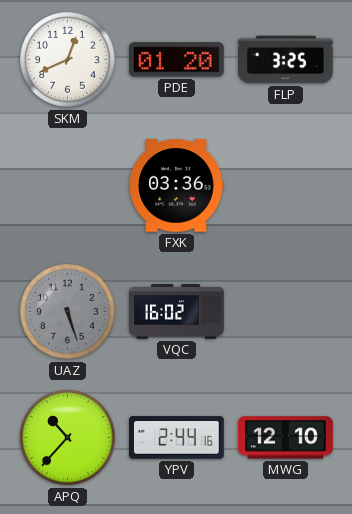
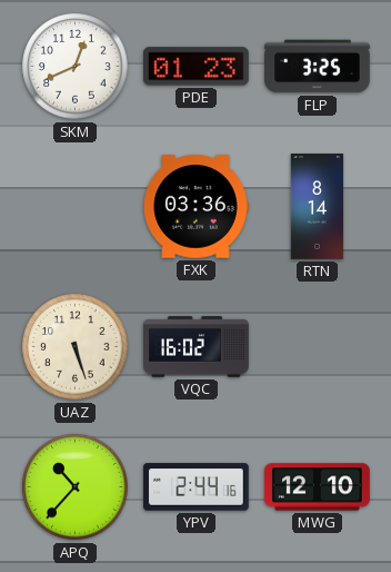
PDE: 01:20 -> 01:23
RTN: none -> 8:14
UAZ dial: grey -> cream
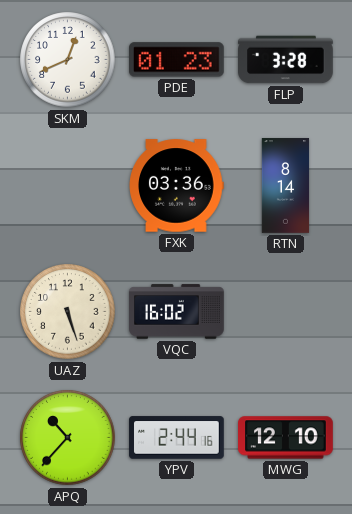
FLP: 3:25 -> 3:28
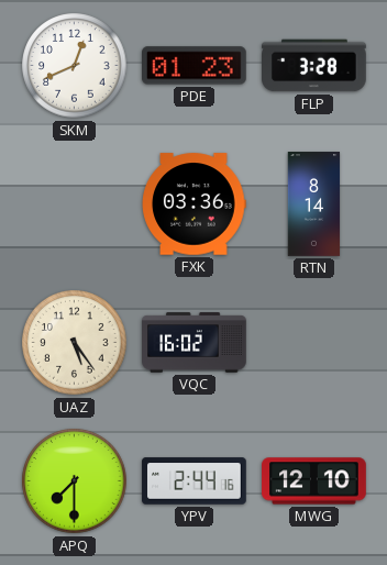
UAZ: 5:27 -> 5:24
APQ: 10:37 -> 7:30
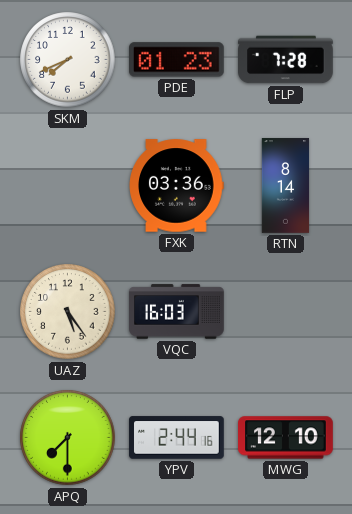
SKM: 12:41 -> 7:41
FLP: 3:28 -> 7:28
VQC: 16:02 -> 16:03
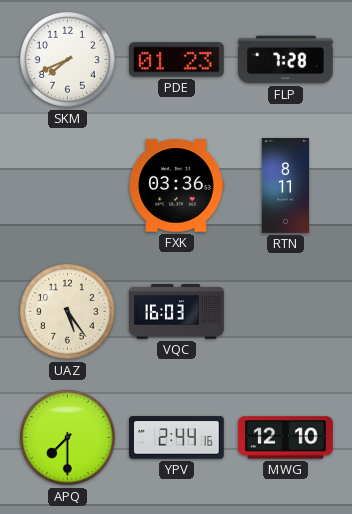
RTN: 8:14 -> 8:11
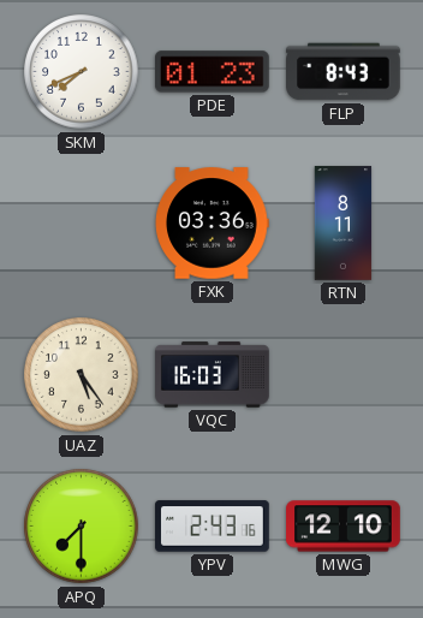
FLP: 7:28 -> 8:43
YPV: 2:44 -> 2:43
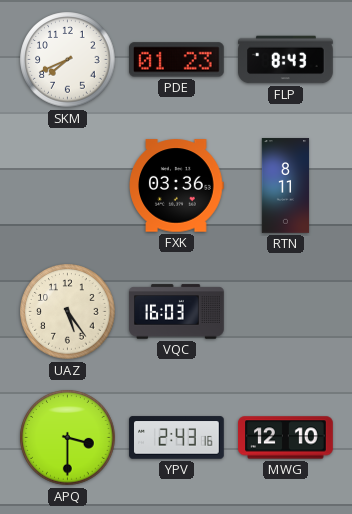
APQ: 7:30 -> 3:30
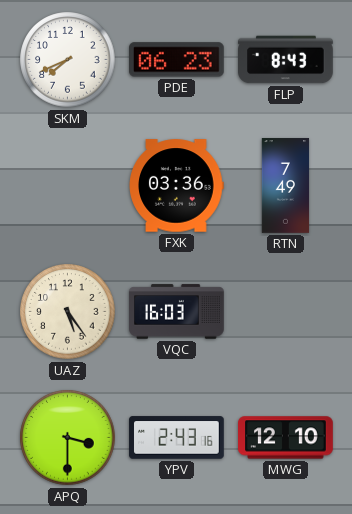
PDE: 01:23 -> 06:23
RTN: 8:11 -> 7:49
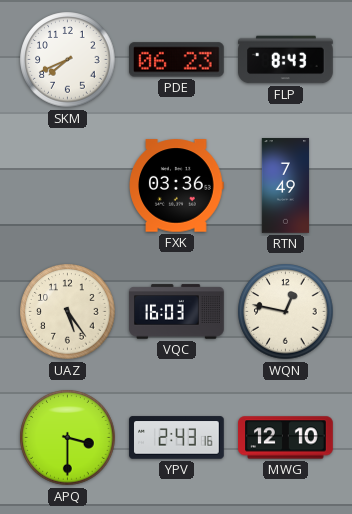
WQN: none -> 12:47
